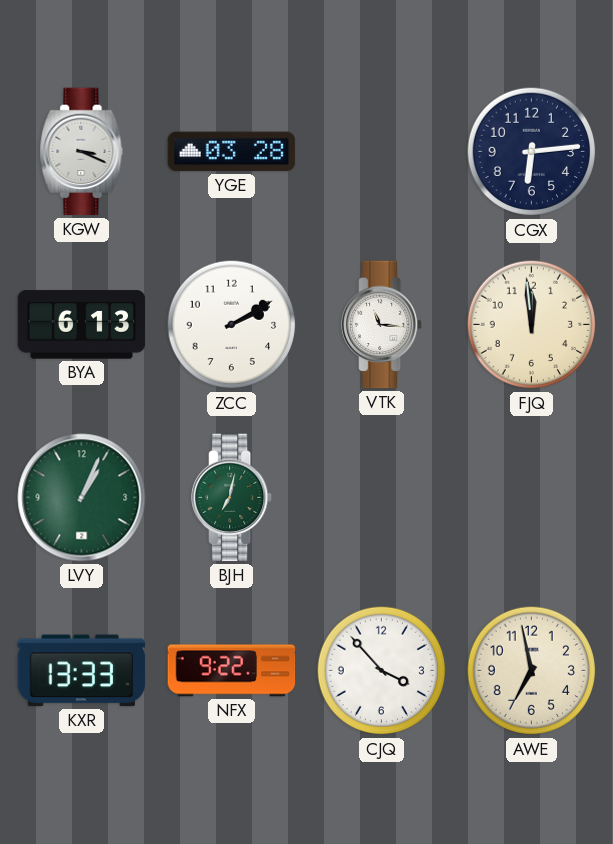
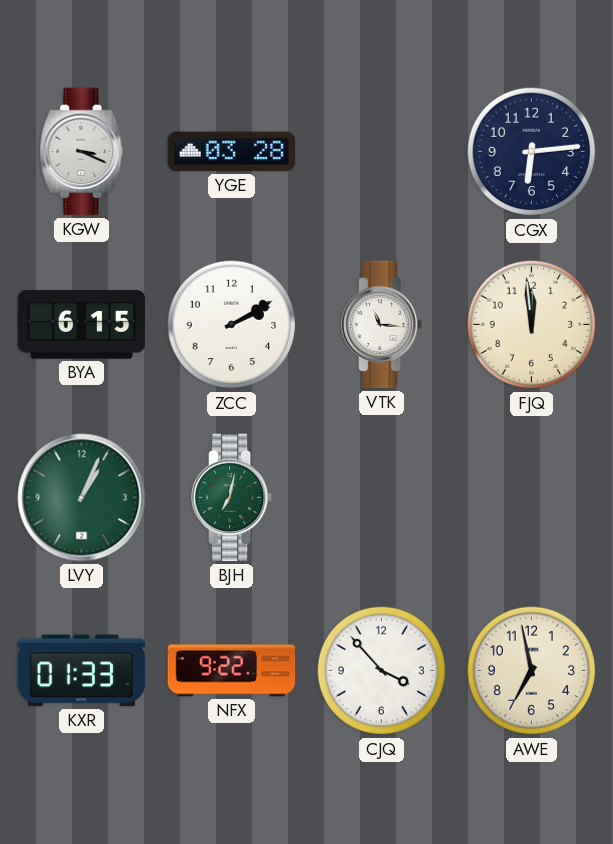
BYA: 6:13 -> 6:15
KXR: 13:33 -> 01:33
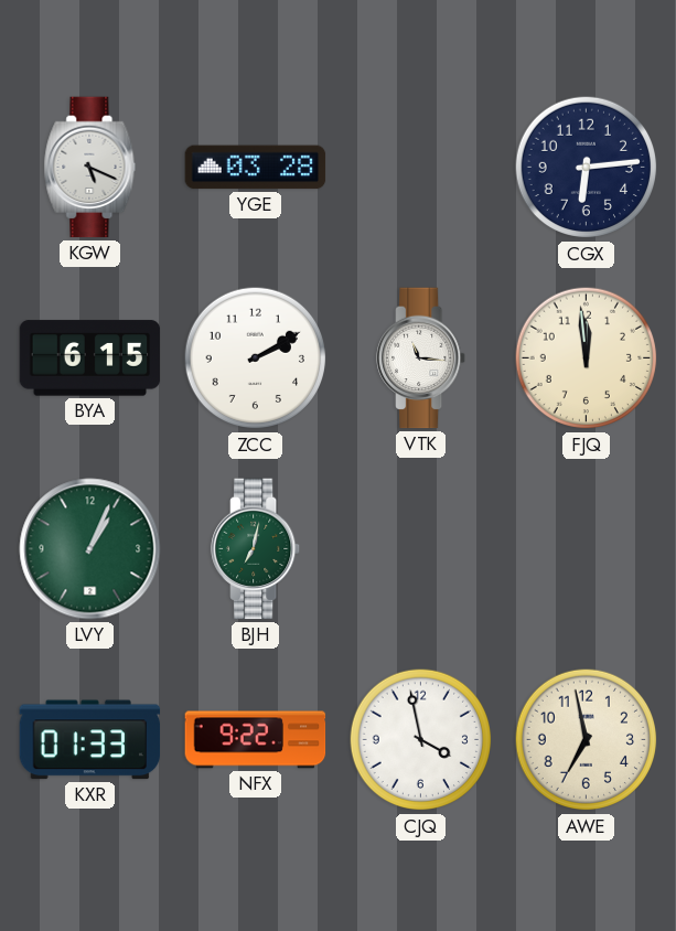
KGW: 3:19 -> 5:19
CJQ: 3:53 -> 3:58
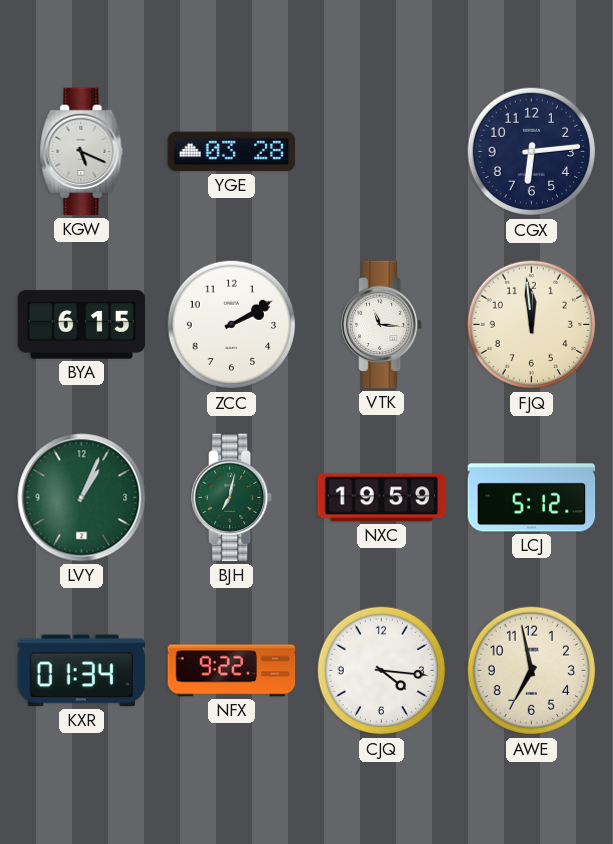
NXC: none -> 19:59
LCJ: none -> 5:12
KXR: 01:33 -> 01:34
CJQ: 3:58 -> 4:16
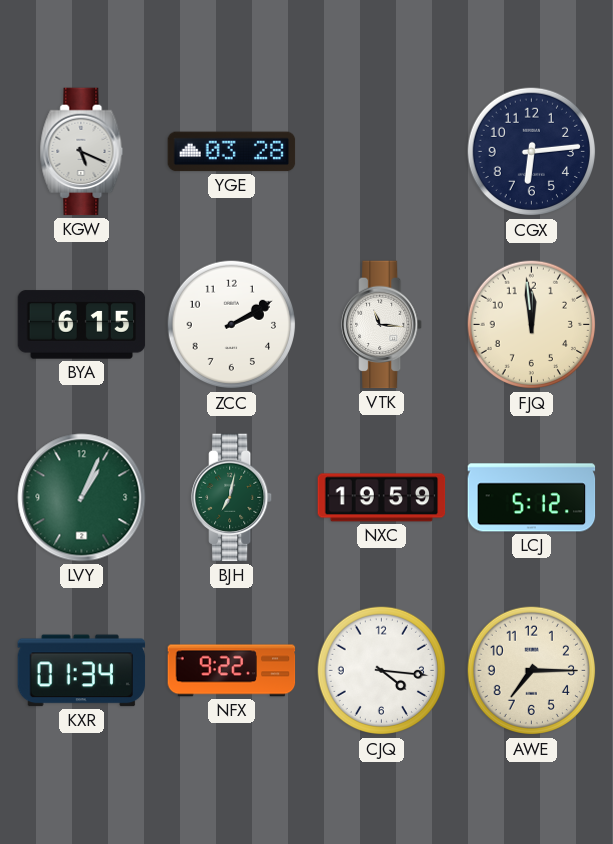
AWE: 6:58 -> 7:15
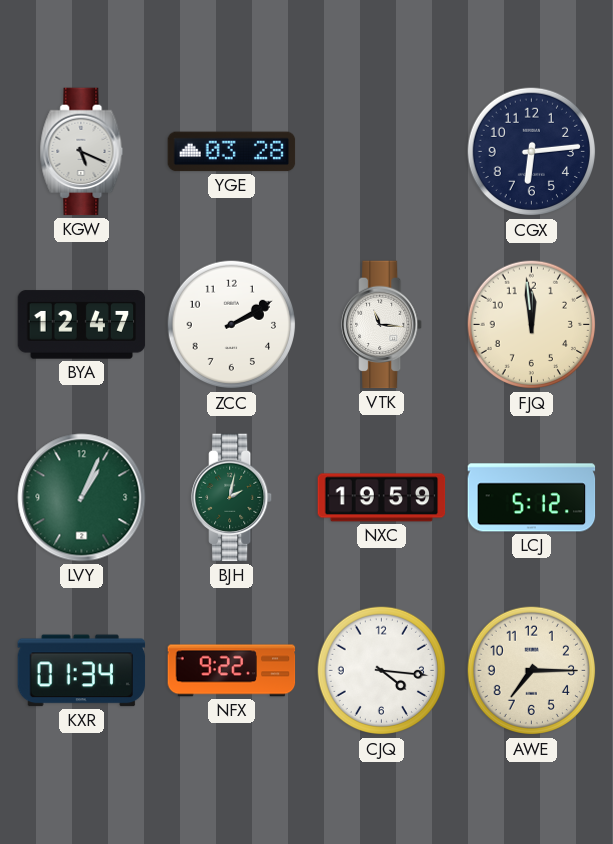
BYA: 6:15 -> 12:47
BJH: 7:02 -> 2:02
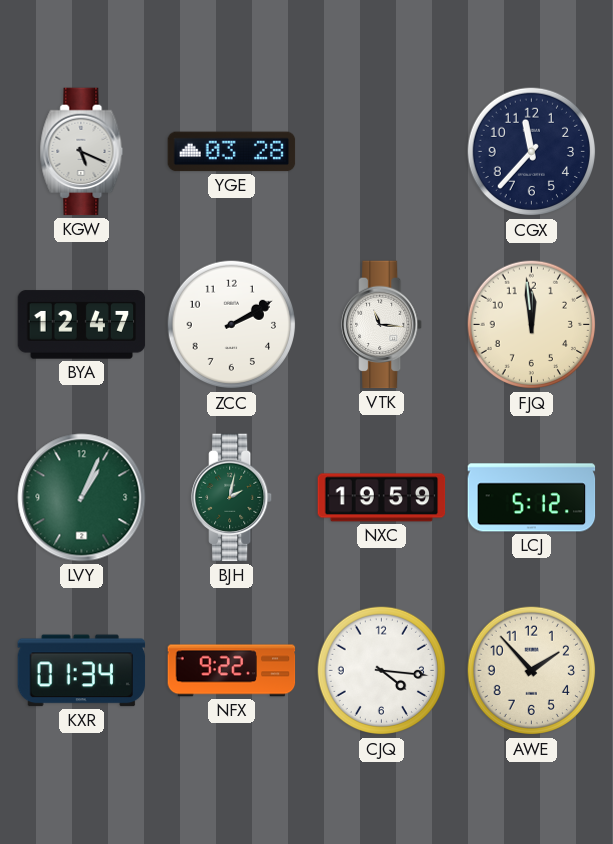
CGX: 6:14 -> 11:37
AWE: 7:15 -> 1:53
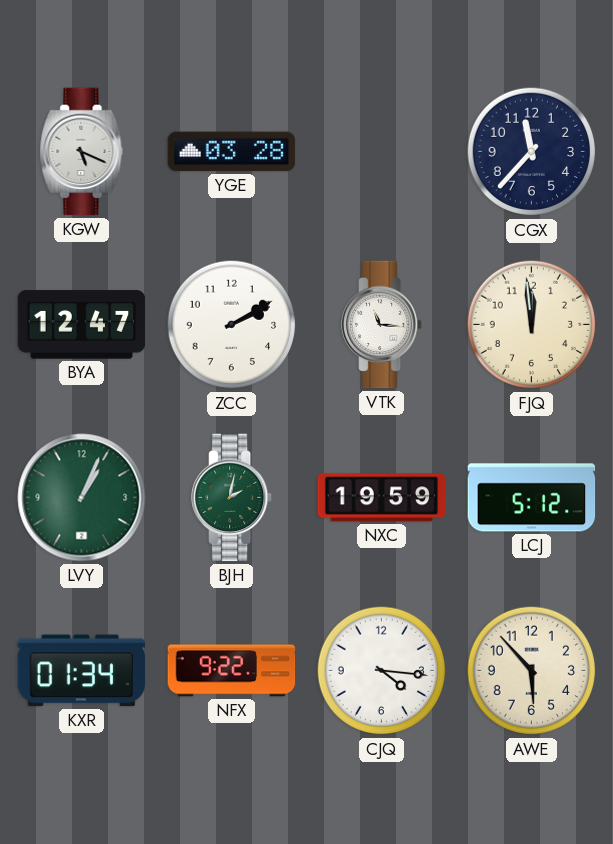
AWE: 1:53 -> 5:53
